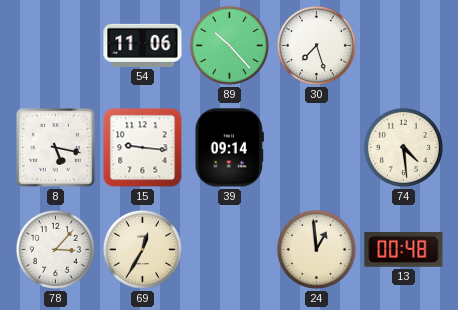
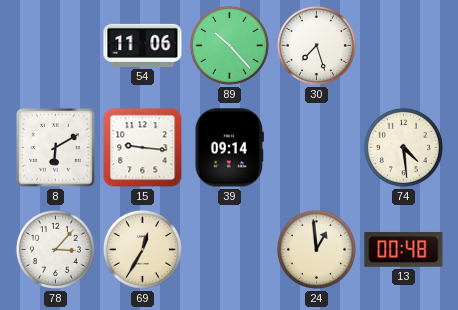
8: 5:17 -> 6:10
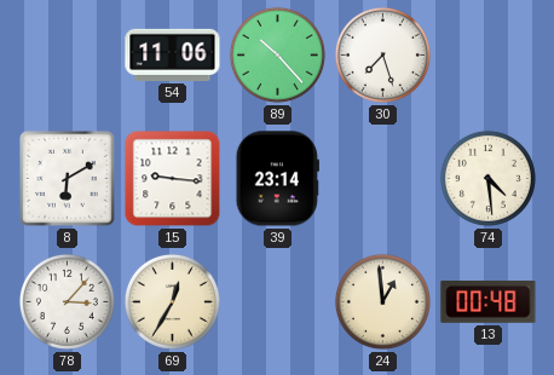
39: 09:14 -> 23:14
